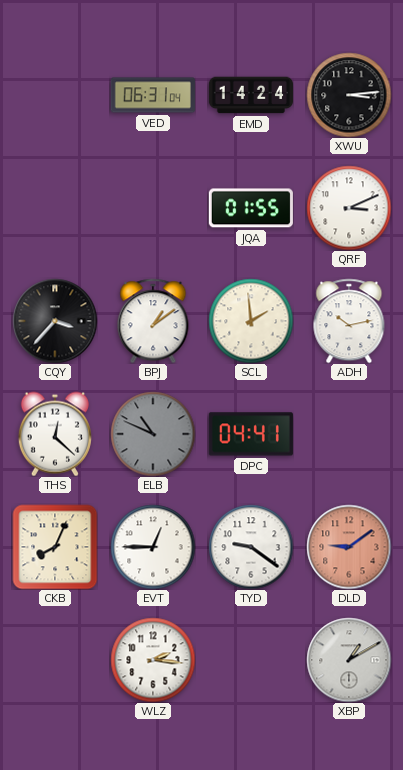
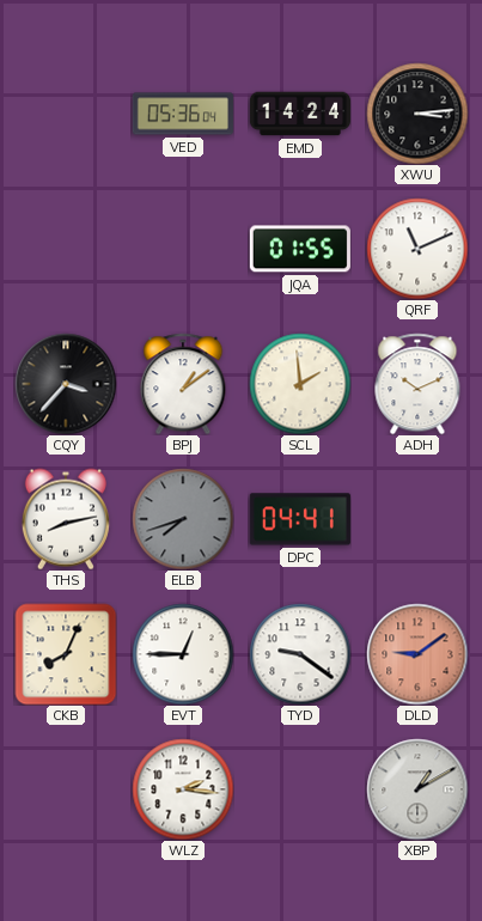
VED: 06:31 -> 05:36
QRF: 3:11 -> 11:11
ADH: 10:13 -> 10:11
THS: 12:22 -> 8:13
ELB: 10:49 -> 7:42
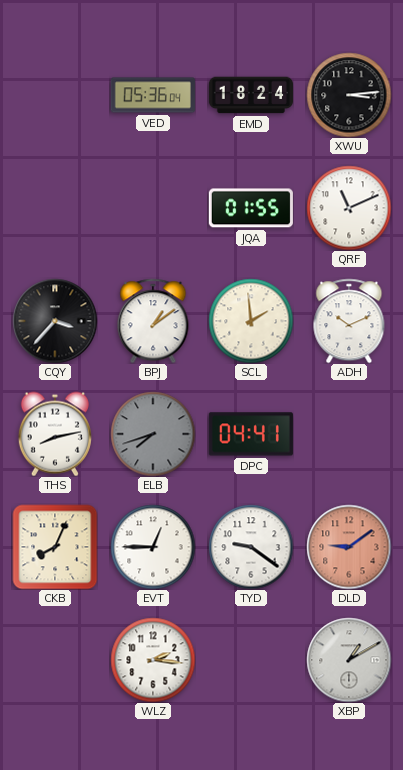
EMD: 14:24 -> 18:24
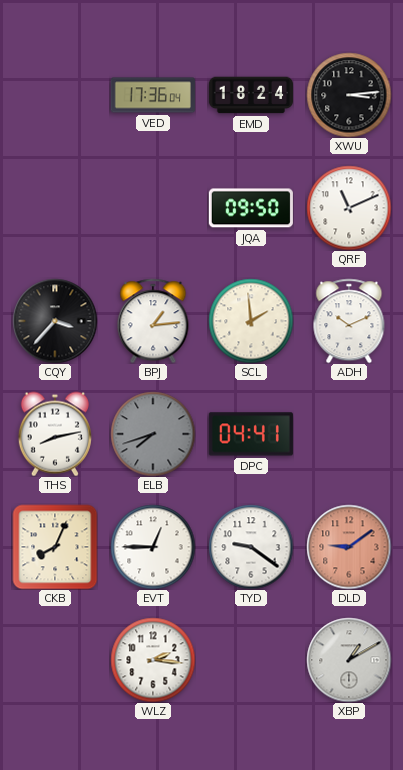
VED: 05:36 -> 17:36
JQA: 01:55 -> 09:50
BPJ: 1:09 -> 1:14
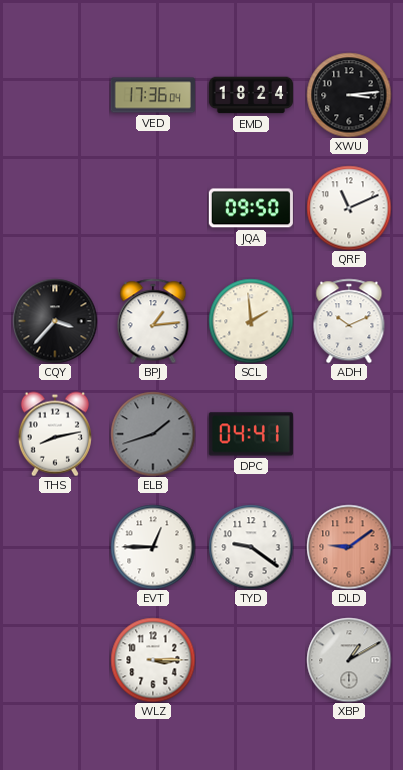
ELB: 7:42 -> 1:42
CKB: 8:04 -> none
WLZ: 2:16 -> 3:15
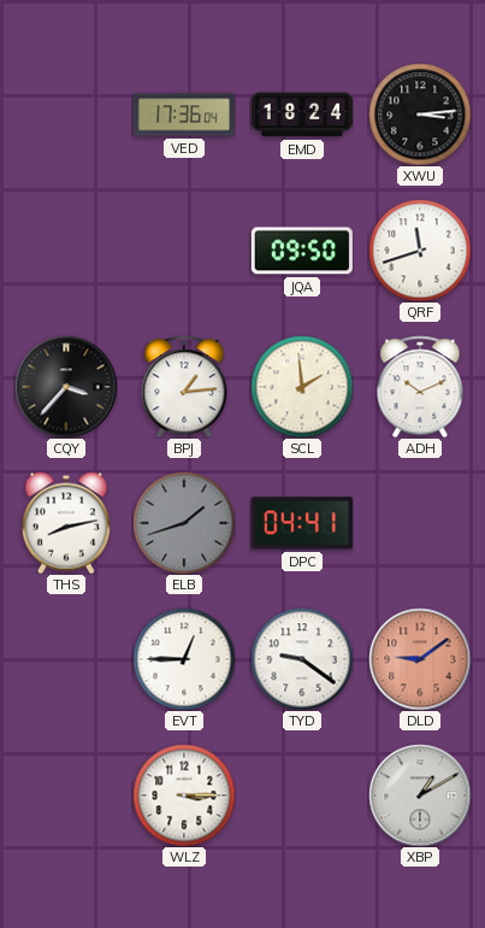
QRF: 11:11 -> 11:42
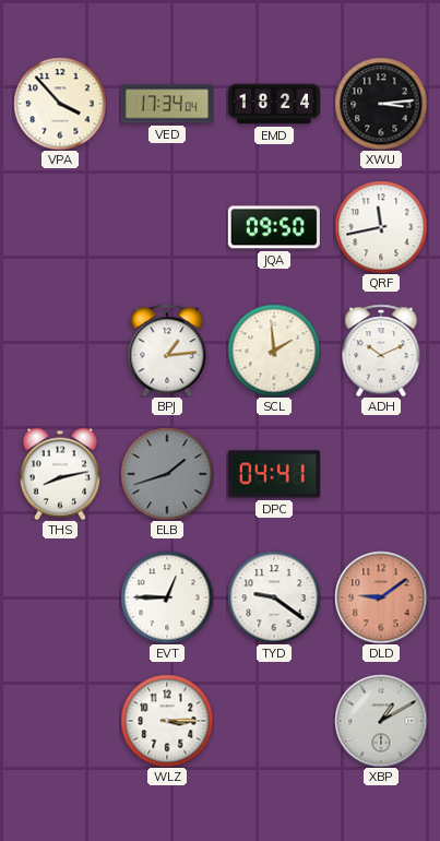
VPA: none -> 3:53
VED: 17:36 -> 17:34
QRF: 11:42 -> 11:43
CQY: 3:37 -> none
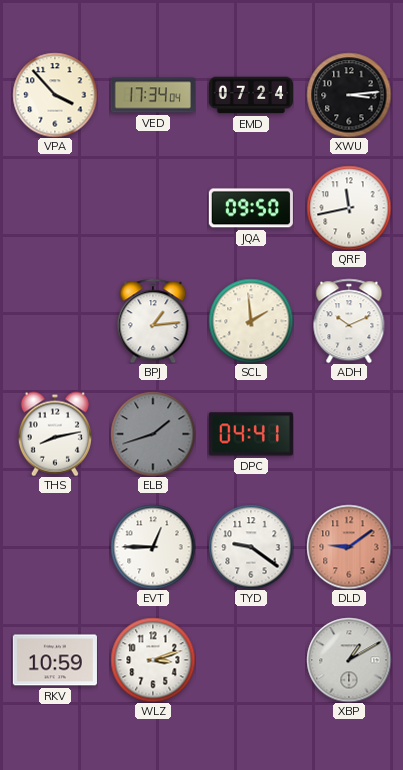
EMD: 18:24 -> 07:24
RKV: none -> 10:59
WLZ: 3:15 -> 3:12
